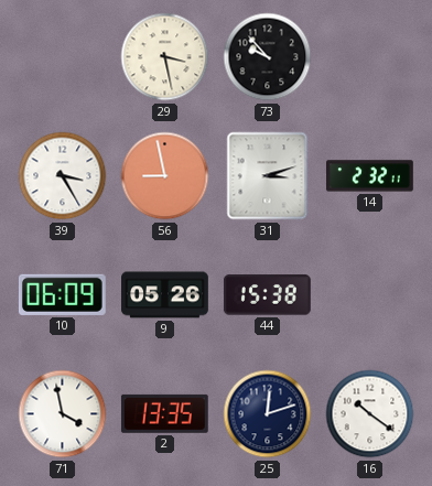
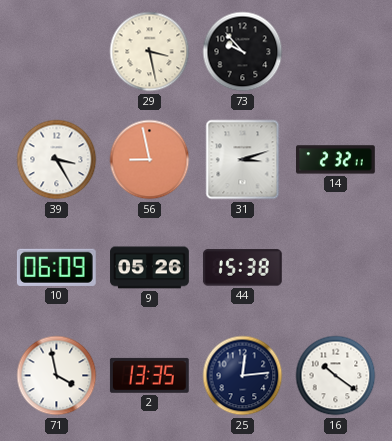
25: 12:12 -> 12:14
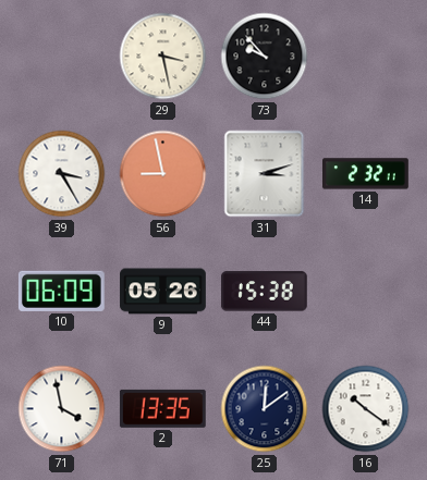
25: 12:14 -> 12:09
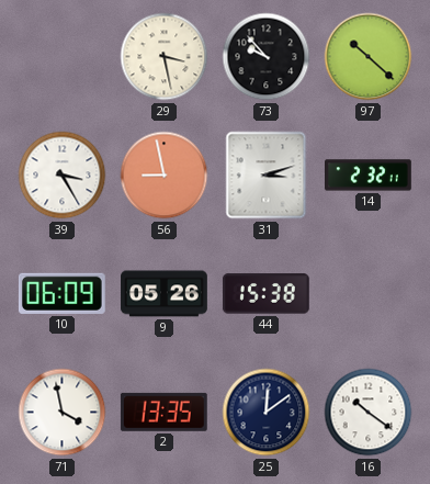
97: none -> 10:22
